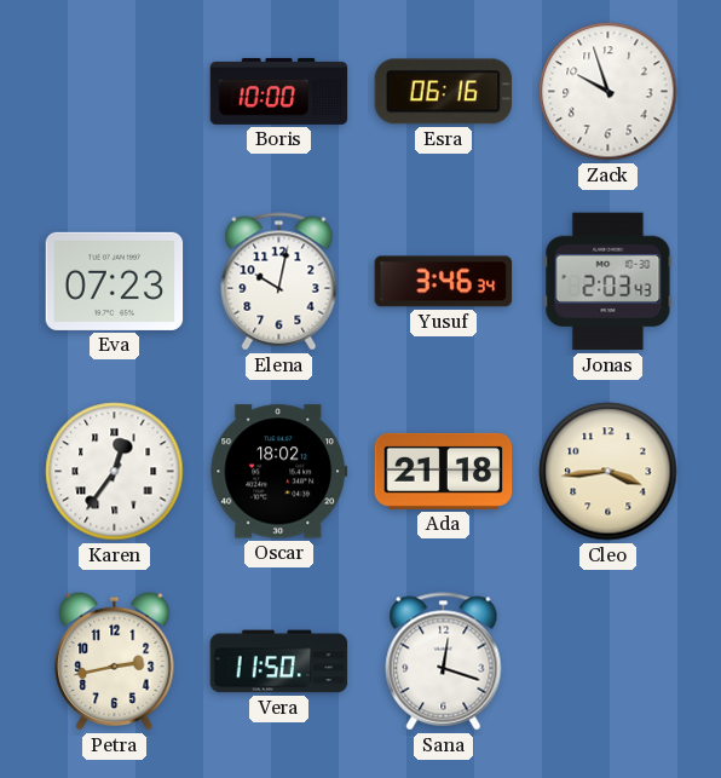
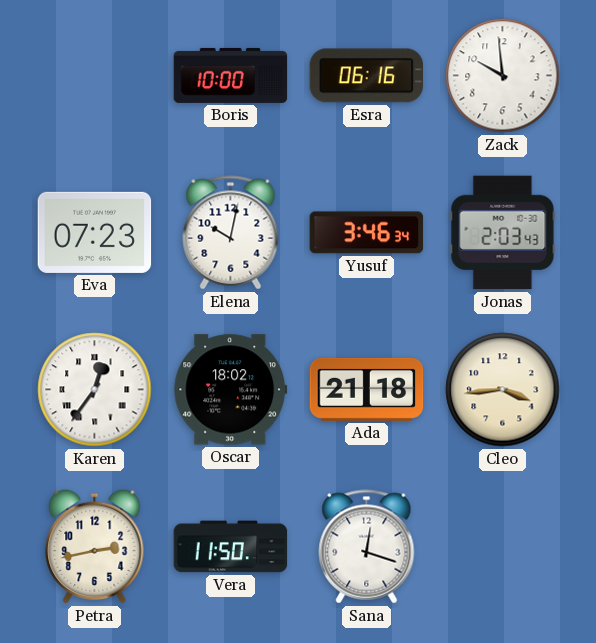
Zack: 9:57 -> 9:59
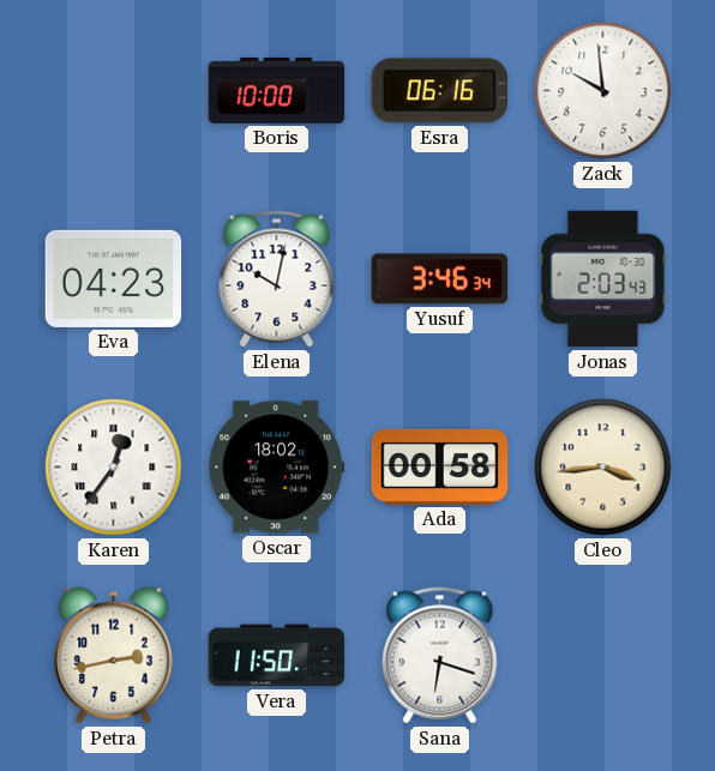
Eva: 07:23 -> 04:23
Ada: 21:18 -> 00:58
Sana: 12:18 -> 6:18
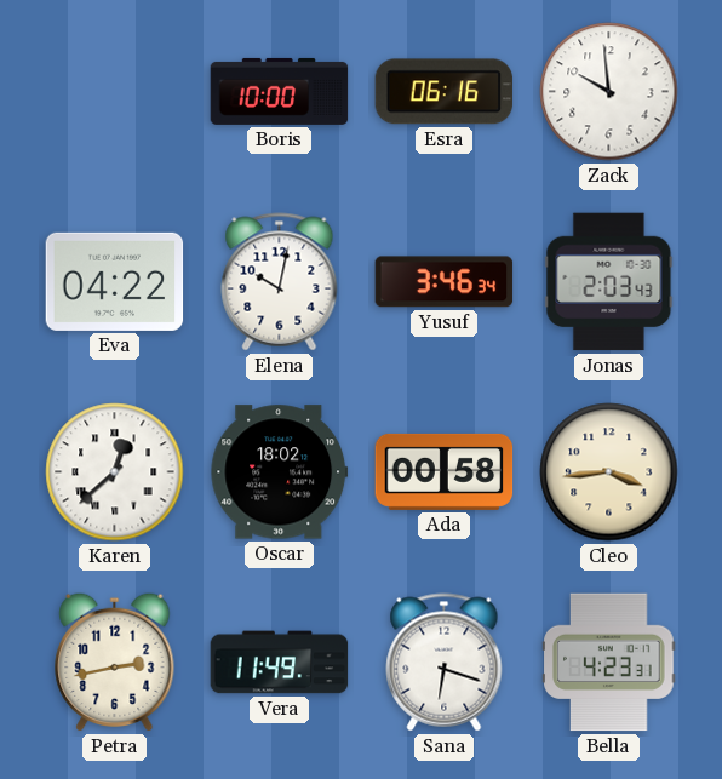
Eva: 04:23 -> 04:22
Karen: 12:36 -> 12:38
Vera: 11:50 -> 11:49
Bella: none -> 4:23
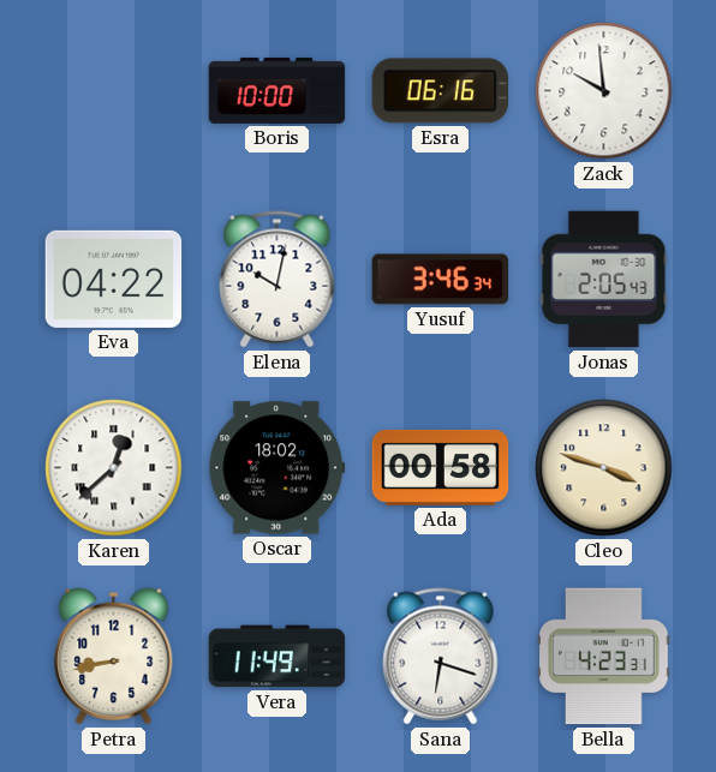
Jonas: 2:03 -> 2:05
Cleo: 3:44 -> 3:48
Petra: 2:43 -> 8:43
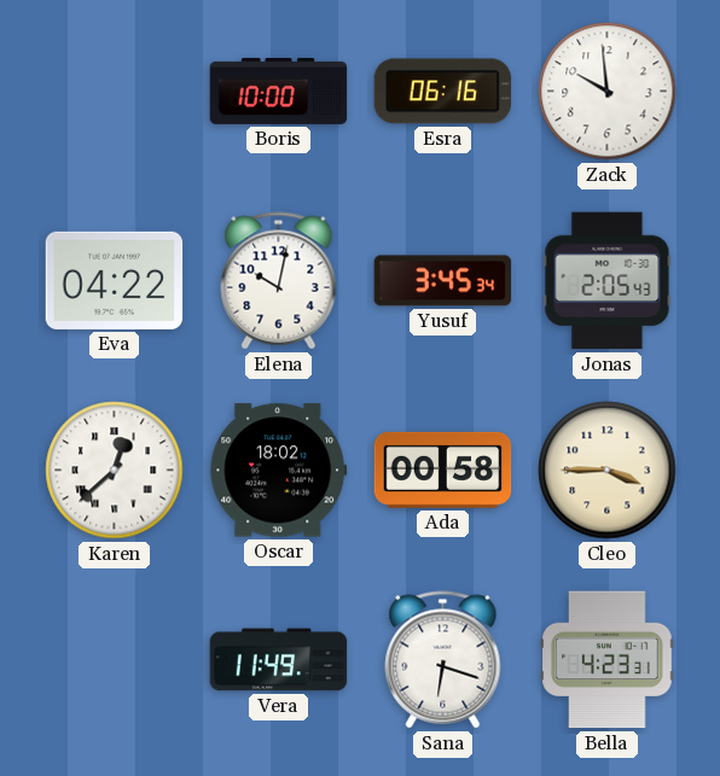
Yusuf: 3:46 -> 3:45
Cleo: 3:48 -> 3:45
Petra: 8:43 -> none
